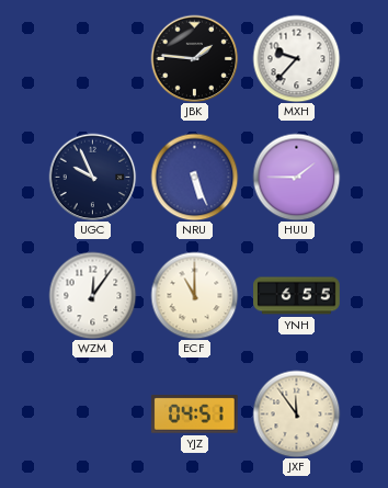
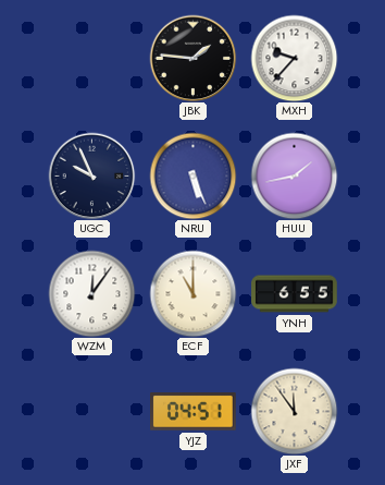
HUU: 1:45 -> 1:43
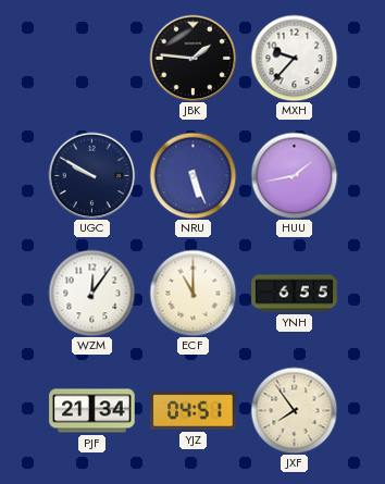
UGC: 9:56 -> 9:50
PJF: none -> 21:34
JXF: 11:54 -> 7:54
